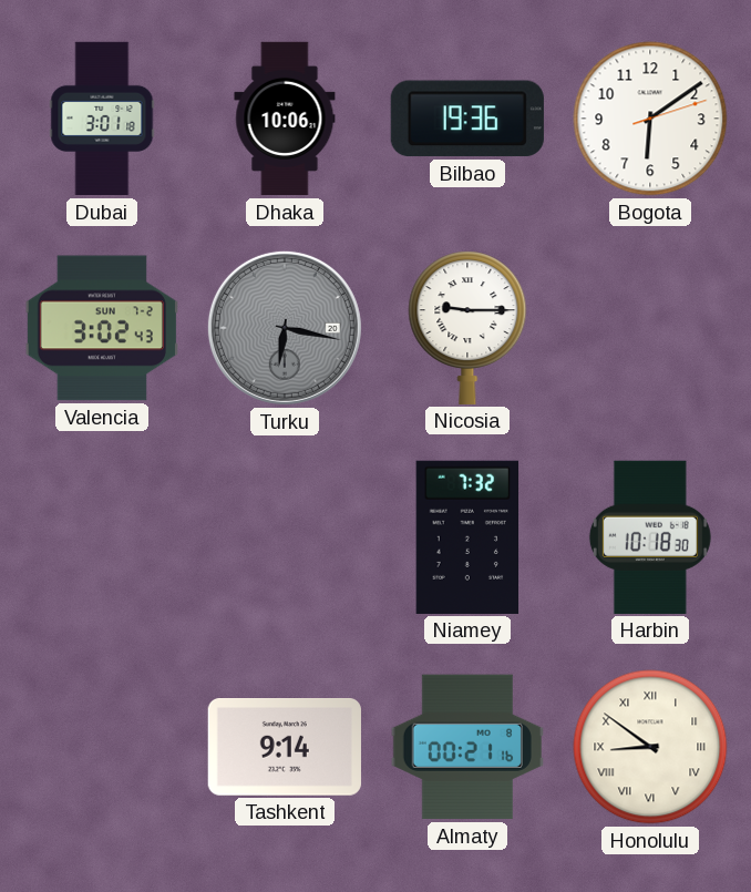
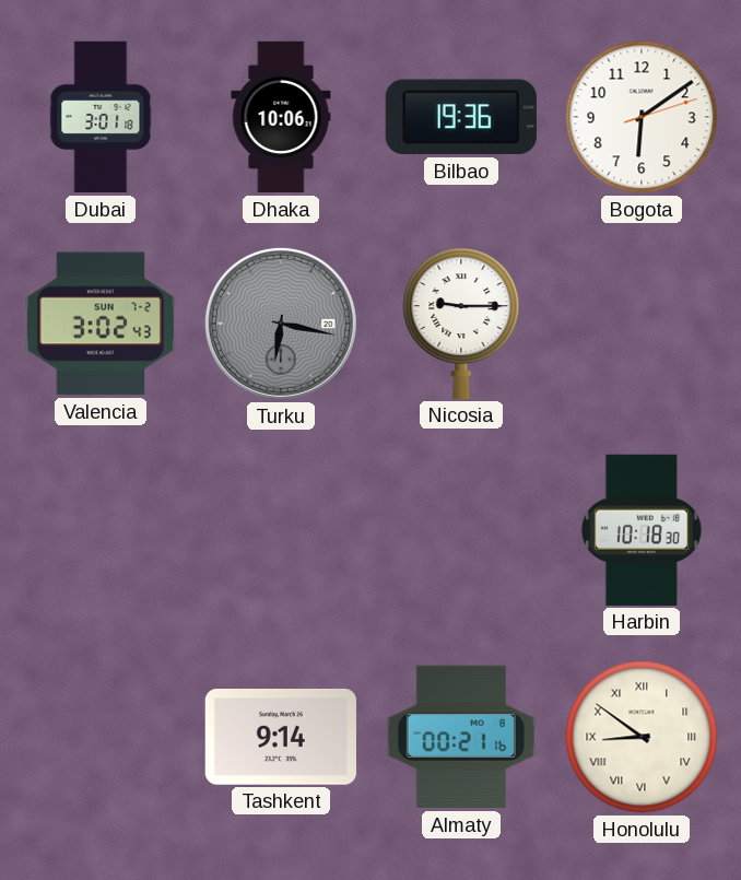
Niamey: 7:32 -> none
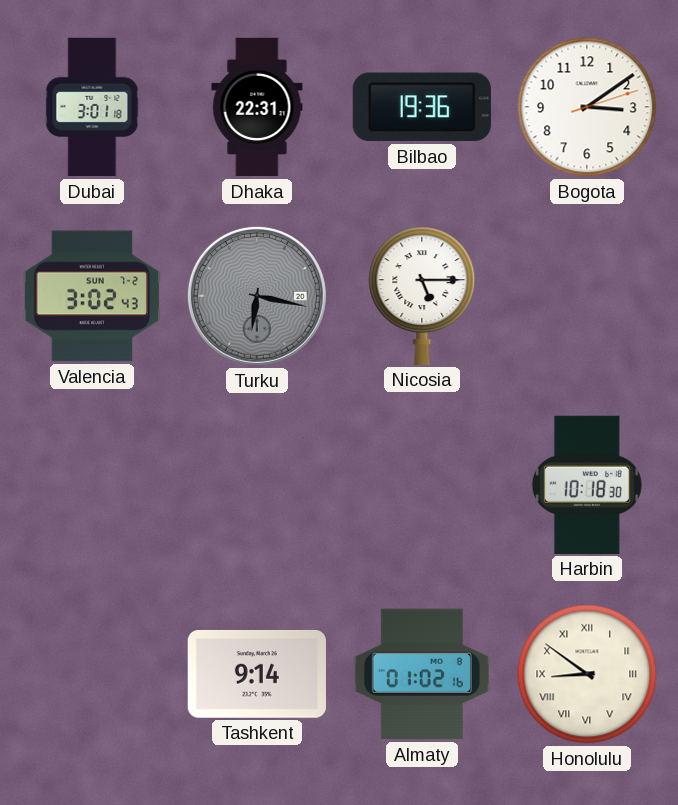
Dhaka: 10:06 -> 22:31
Bogota: 6:09 -> 3:09
Nicosia: 9:15 -> 5:15
Almaty: 00:21 -> 01:02
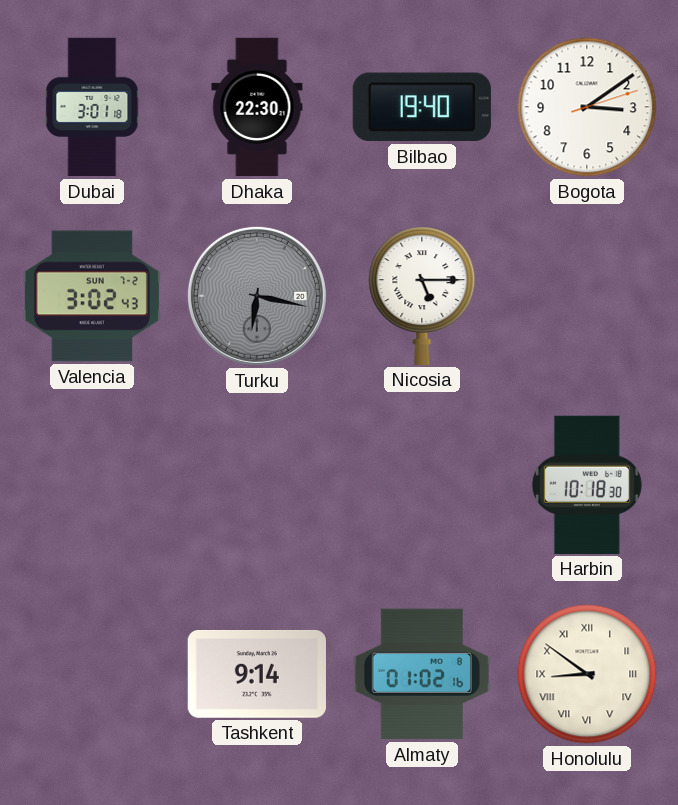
Dhaka: 22:31 -> 22:30
Bilbao: 19:36 -> 19:40
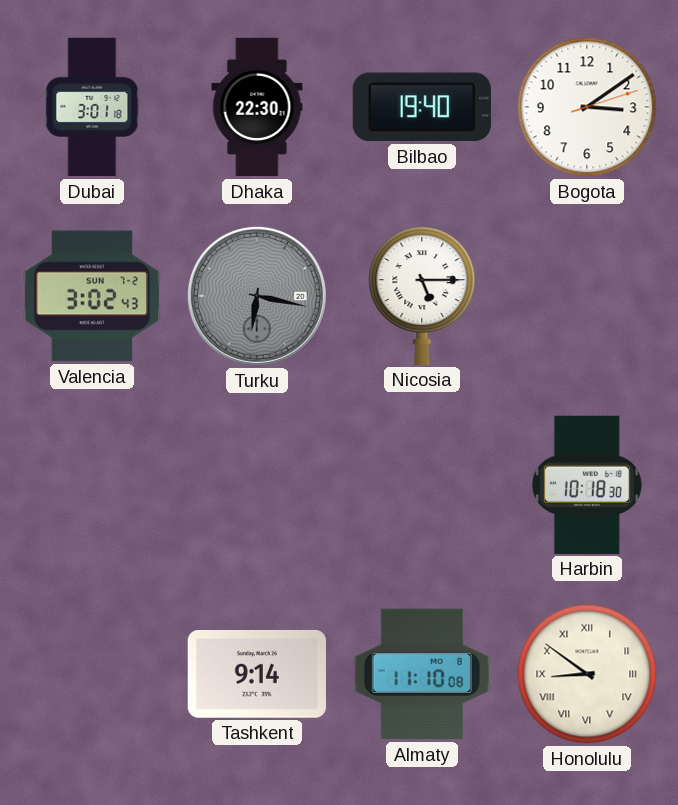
Almaty: 01:02 -> 11:10
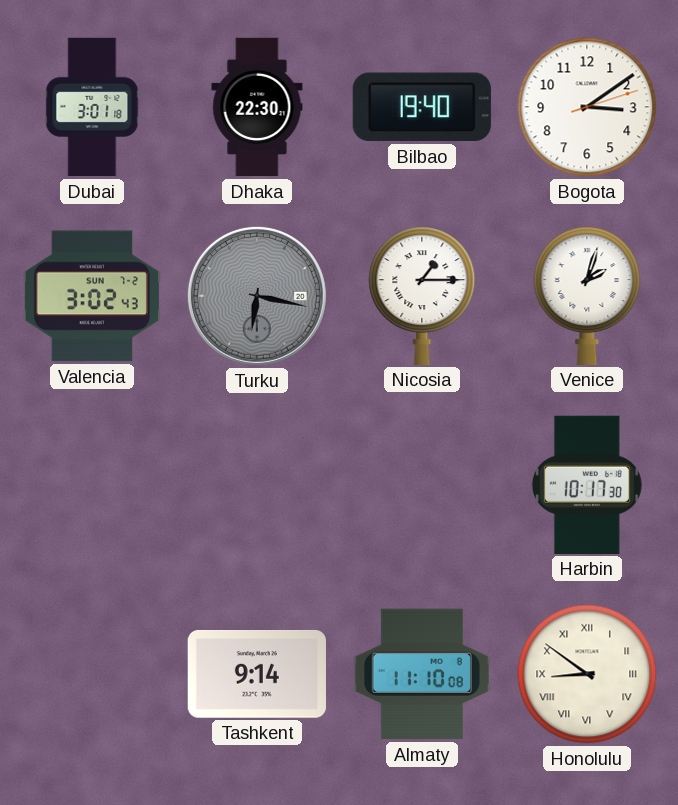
Nicosia: 5:15 -> 1:15
Venice: none -> 2:03
Harbin: 10:18 -> 10:17
